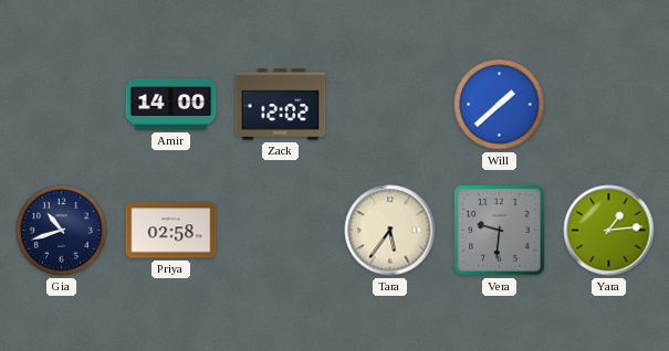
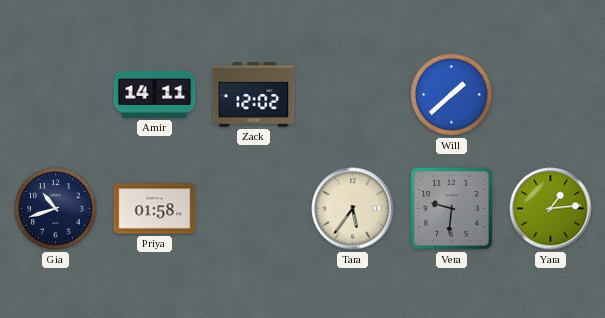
Amir: 14:00 -> 14:11
Priya: 02:58 -> 01:58
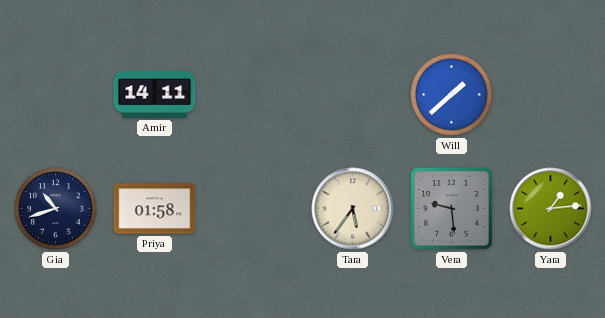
Zack: 12:02 -> none
Vera: 9:31 -> 9:29
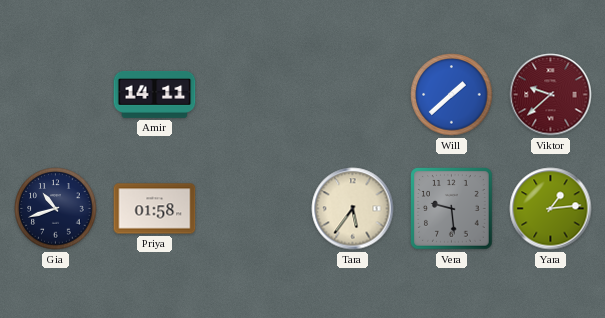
Viktor: none -> 9:38
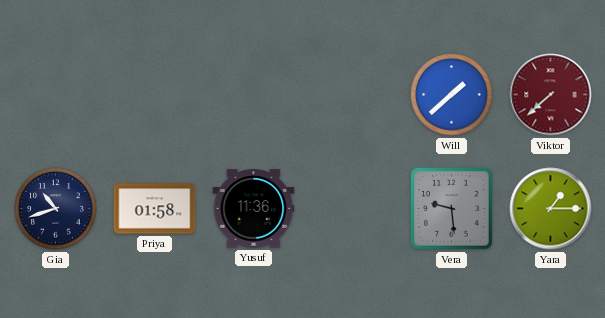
Amir: 14:11 -> none
Viktor: 9:38 -> 7:38
Yusuf: none -> 11:36
Tara: 5:36 -> none
Yara: 1:14 -> 1:15
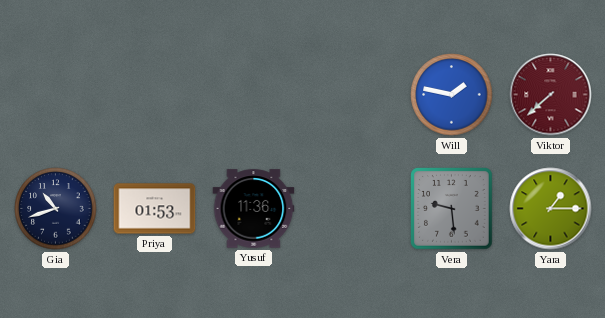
Will: 1:38 -> 1:47
Priya: 01:58 -> 01:53
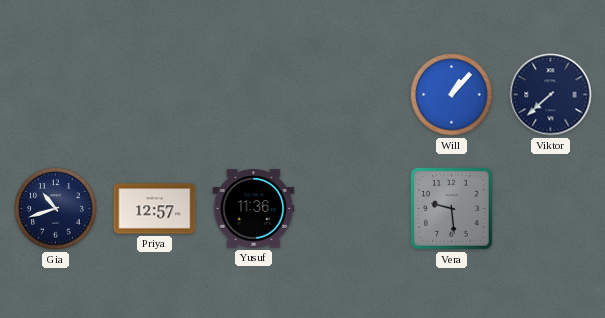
Will: 1:47 -> 1:07
Viktor dial: burgundy -> navy
Priya: 01:53 -> 12:57
Yara: 1:15 -> none
